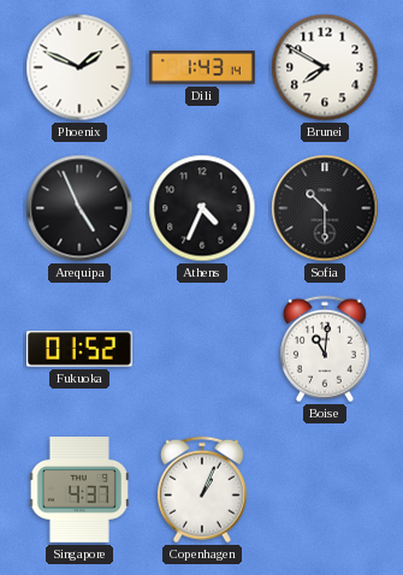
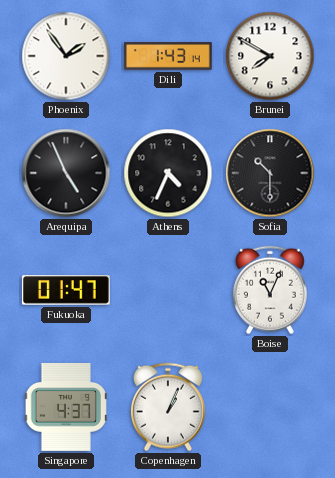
Phoenix: 1:49 -> 1:54
Fukuoka: 01:52 -> 01:47
Boise: 11:01 -> 11:04
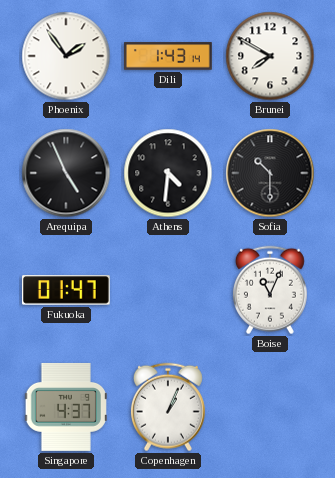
Athens: 4:34 -> 4:31
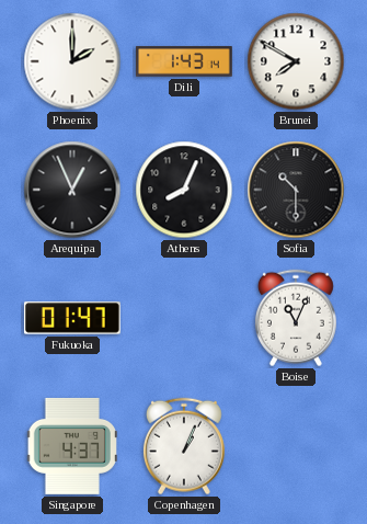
Phoenix: 1:54 -> 2:00
Arequipa: 4:56 -> 12:56
Athens: 4:31 -> 8:04
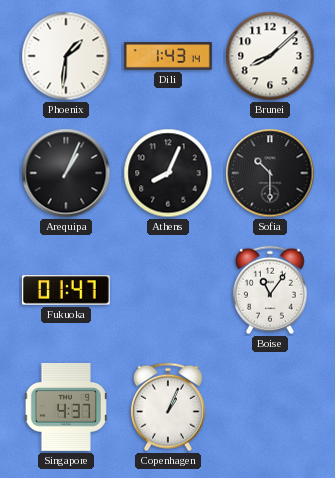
Phoenix: 2:00 -> 1:31
Brunei: 7:50 -> 8:08
Arequipa: 12:56 -> 1:04
Boise: 11:04 -> 11:06
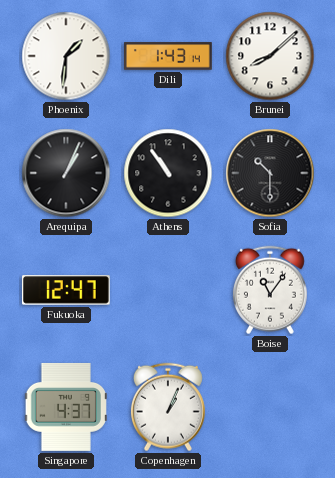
Athens: 8:04 -> 10:54
Fukuoka: 01:47 -> 12:47
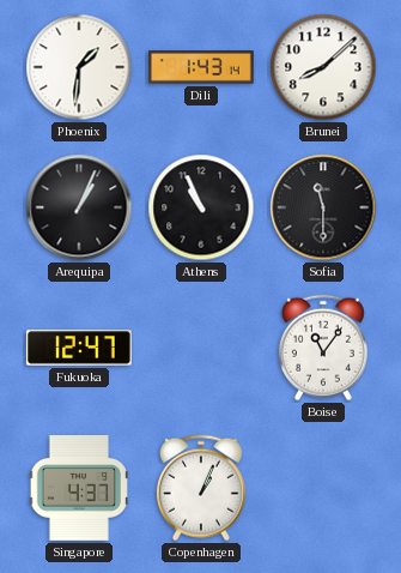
Athens: 10:54 -> 10:56
Sofia: 10:30 -> 11:30
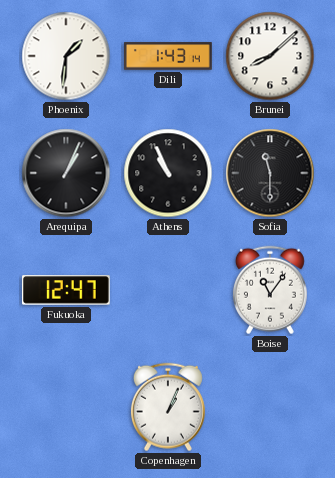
Singapore: 4:37 -> none
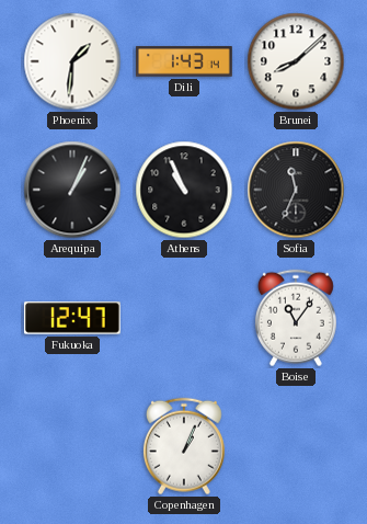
Sofia: 11:30 -> 11:34
